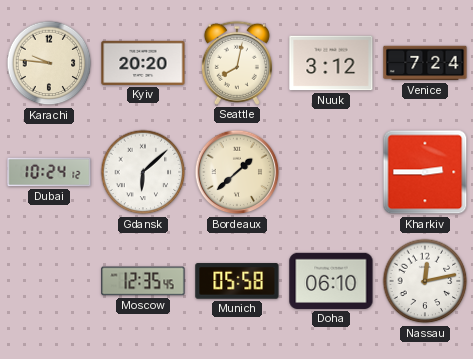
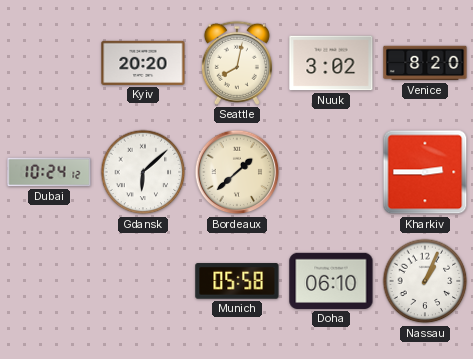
Karachi: 9:46 -> none
Nuuk: 3:12 -> 3:02
Venice: 7:24 -> 8:20
Moscow: 12:35 -> none
Nassau: 12:13 -> 1:04
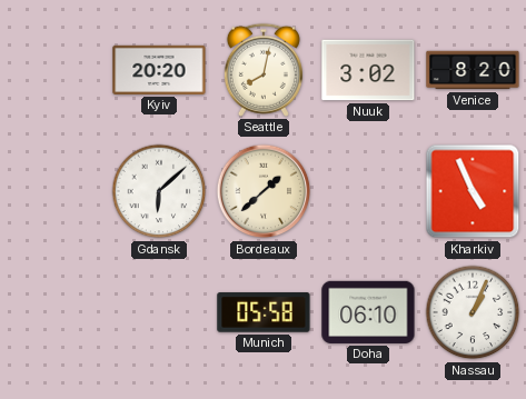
Dubai: 10:24 -> none
Kharkiv: 2:45 -> 4:56
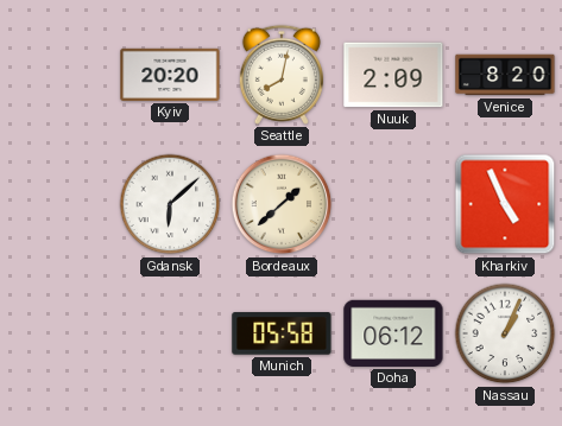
Nuuk: 3:02 -> 2:09
Doha: 06:10 -> 06:12
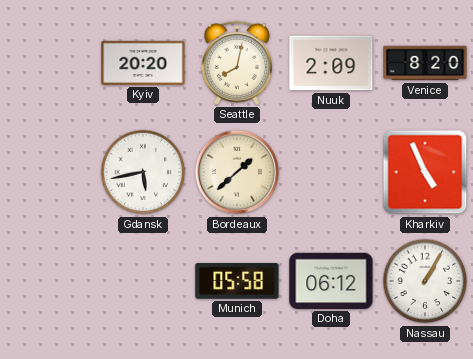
Gdansk: 6:08 -> 5:43
Nassau: 1:04 -> 1:05
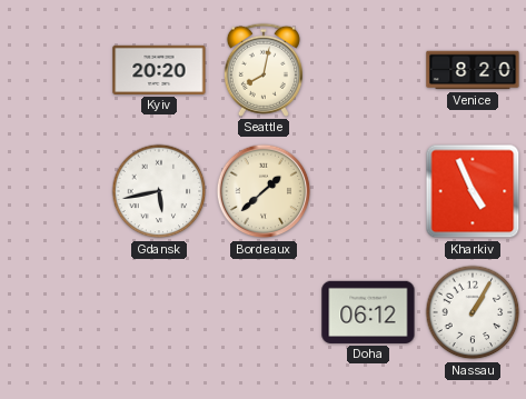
Nuuk: 2:09 -> none
Munich: 05:58 -> none
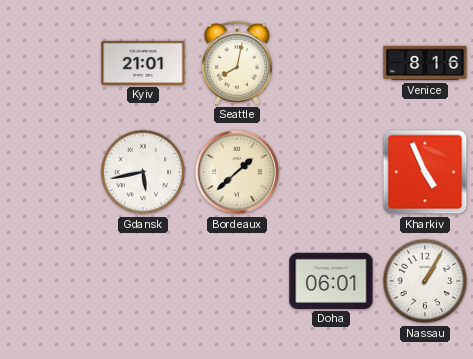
Kyiv: 20:20 -> 21:01
Venice: 8:20 -> 8:16
Doha: 06:12 -> 06:01
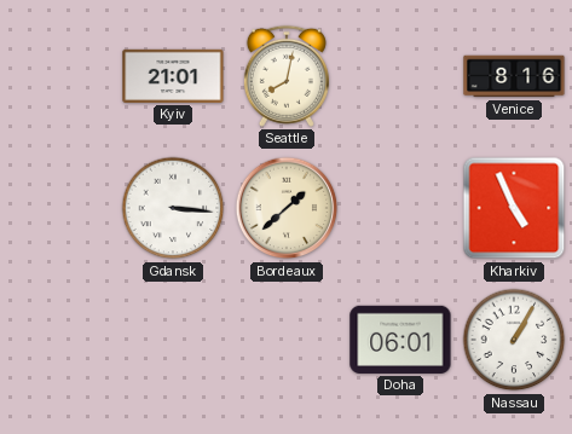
Gdansk: 5:43 -> 3:16
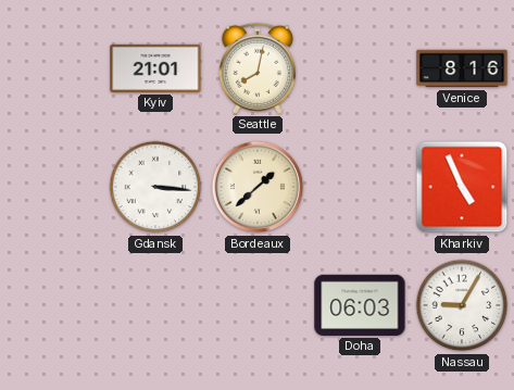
Doha: 06:01 -> 06:03
Nassau: 1:05 -> 9:05
